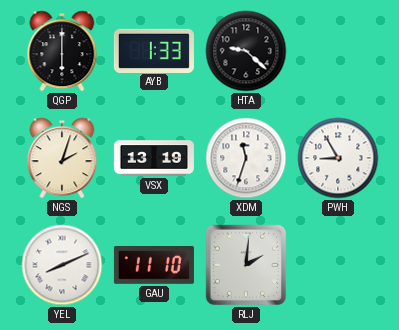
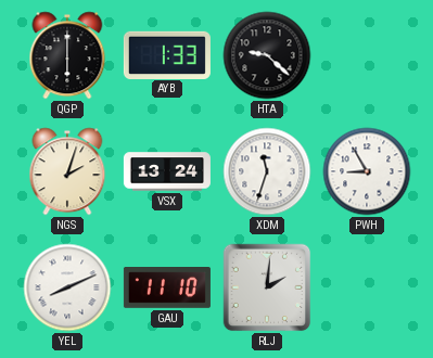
VSX: 13:19 -> 13:24
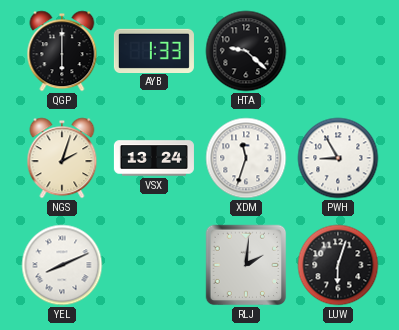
GAU: 11:10 -> none
LUW: none -> 6:03
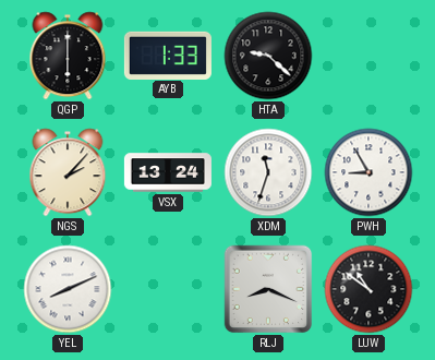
NGS: 2:03 -> 2:07
RLJ: 2:01 -> 8:19
LUW: 6:03 -> 10:51
